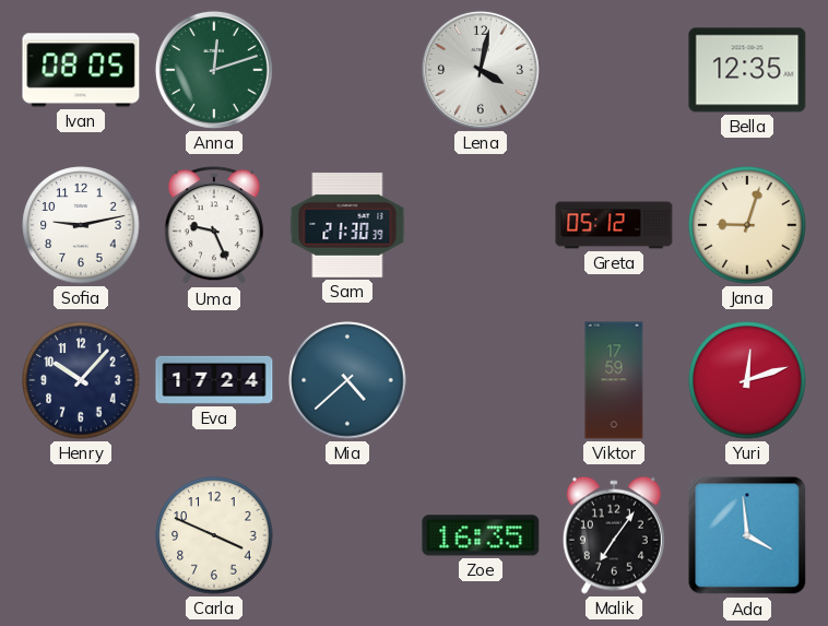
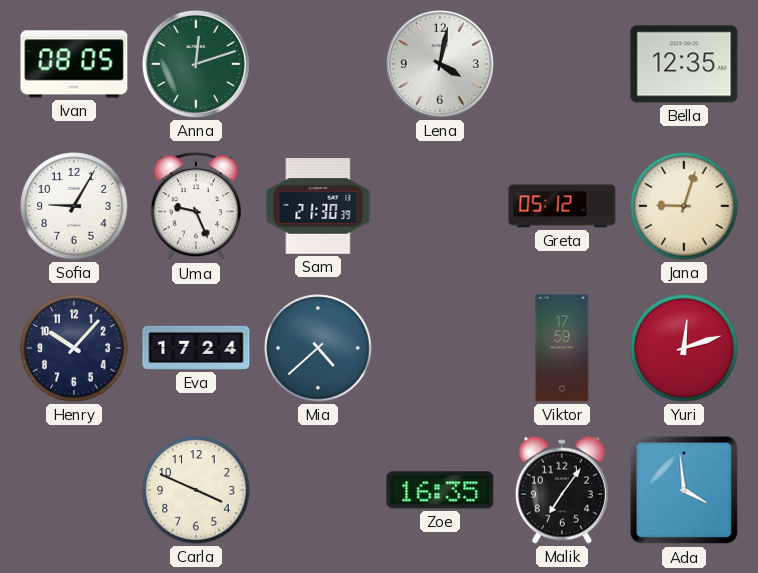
Sofia: 9:13 -> 9:05
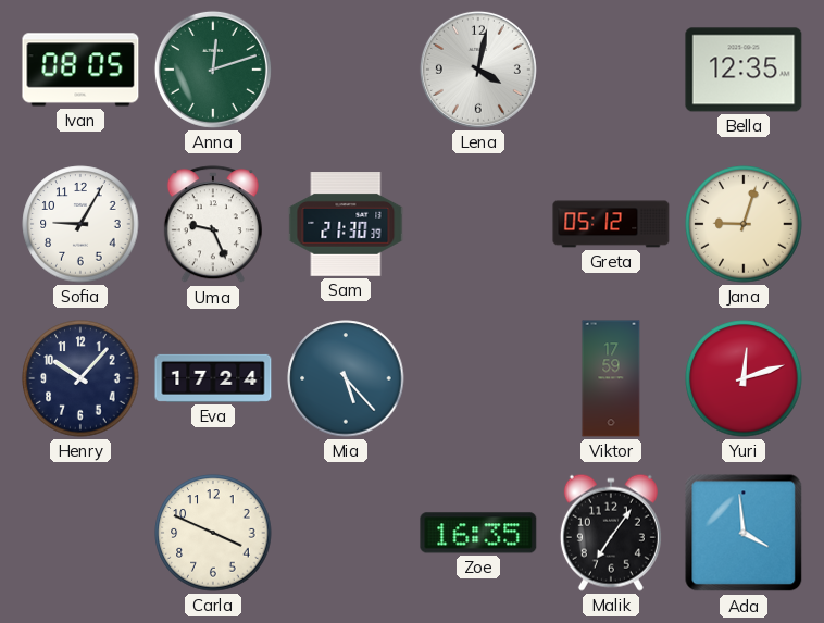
Mia: 4:38 -> 5:23
